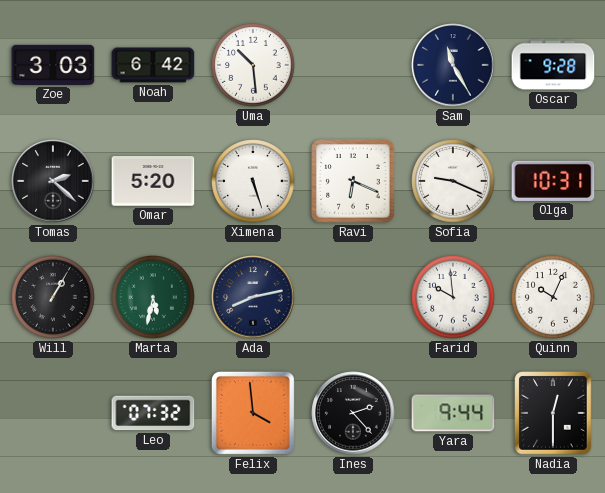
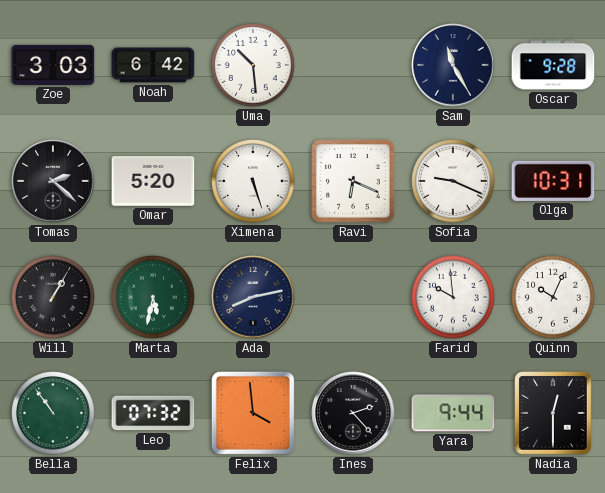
Bella: none -> 10:54
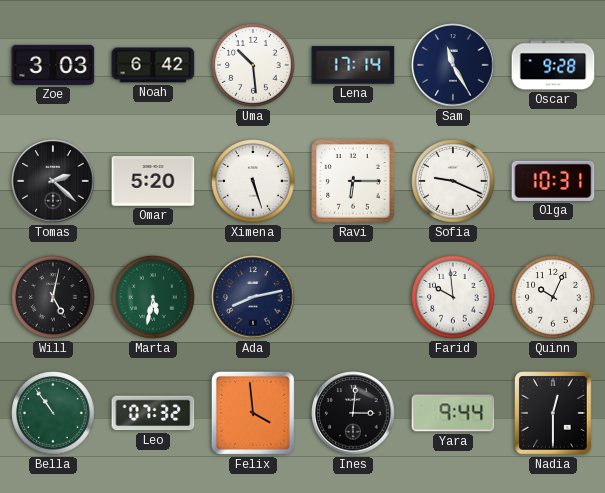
Lena: none -> 17:14
Ravi: 6:19 -> 6:15
Will: 1:05 -> 5:02
Ines: 2:23 -> 3:01
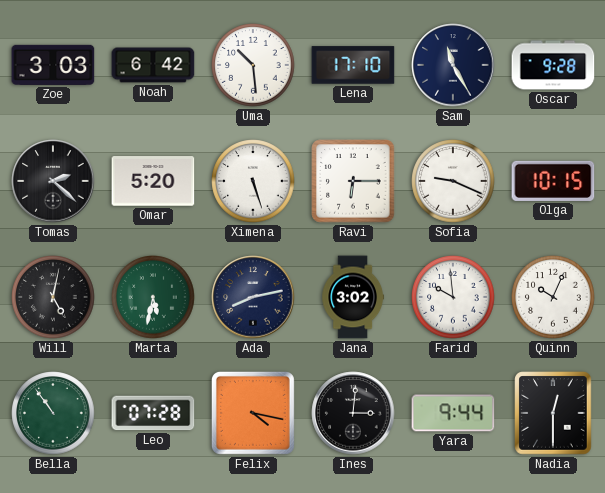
Lena: 17:14 -> 17:10
Olga: 10:31 -> 10:15
Jana: none -> 3:02
Leo: 07:32 -> 07:28
Felix: 3:59 -> 4:17
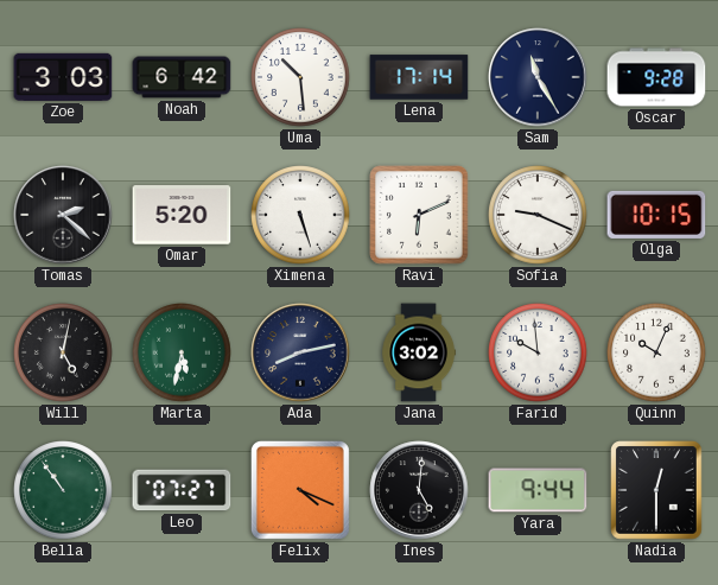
Lena: 17:10 -> 17:14
Ravi: 6:15 -> 6:11
Leo: 07:28 -> 07:27
Felix: 4:17 -> 4:19
Ines: 3:01 -> 5:01
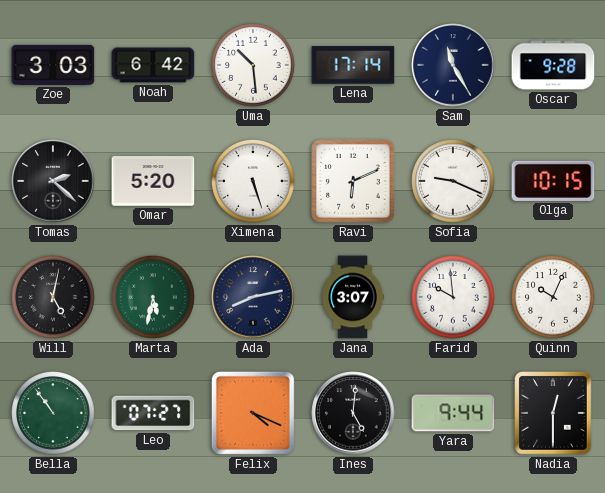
Jana: 3:02 -> 3:07
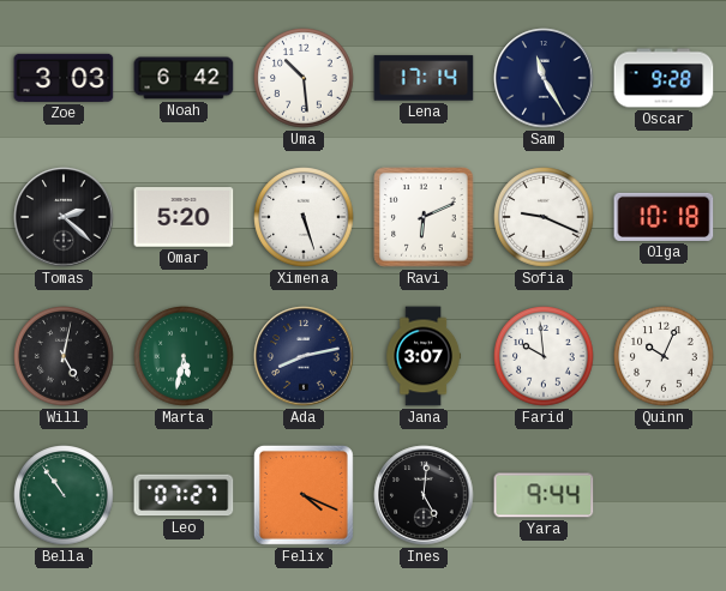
Olga: 10:15 -> 10:18
Nadia: 12:30 -> none
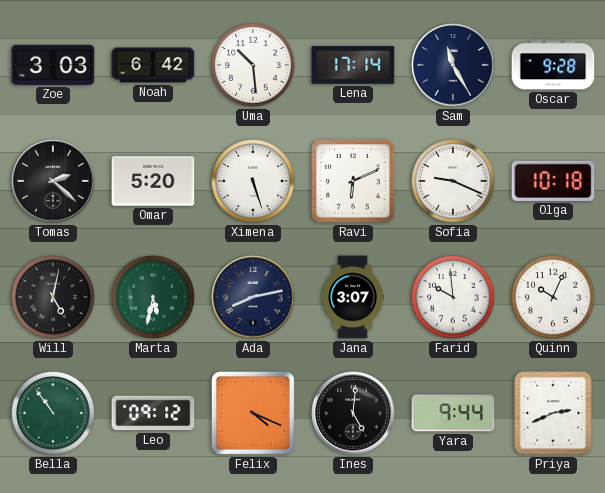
Leo: 07:27 -> 09:12
Priya: none -> 2:41
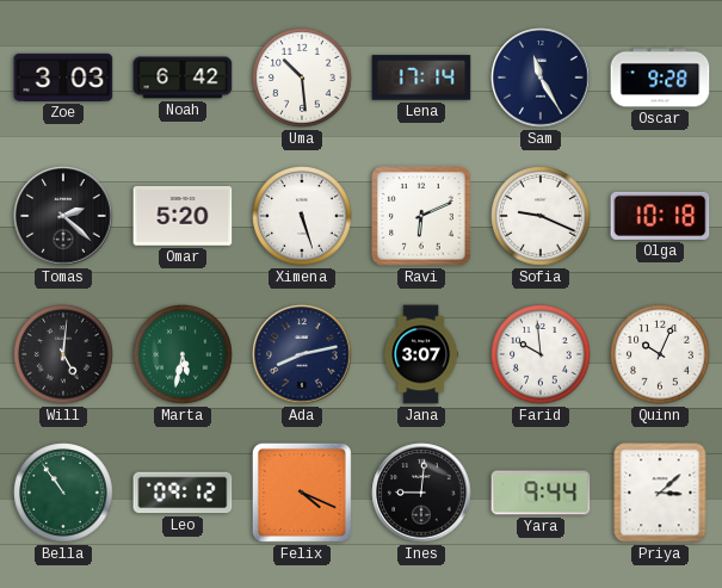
Will: 5:02 -> 5:01
Ines: 5:01 -> 9:01
Priya: 2:41 -> 3:08
